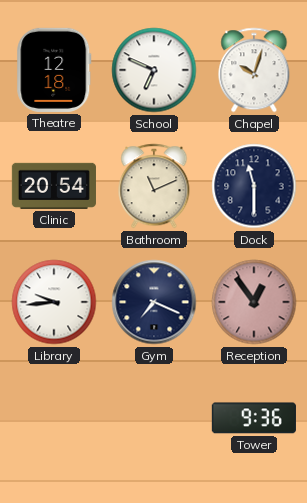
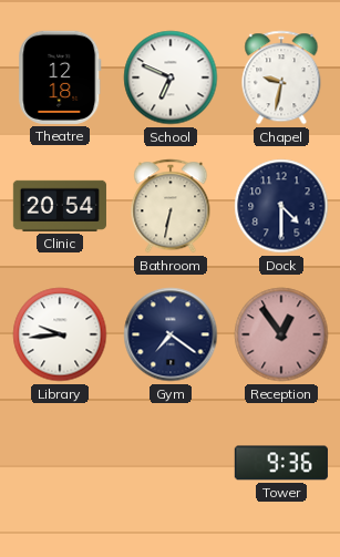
Chapel: 10:03 -> 9:32
Bathroom: 11:11 -> 6:32
Dock: 11:30 -> 4:30
Gym: 7:19 -> 7:21
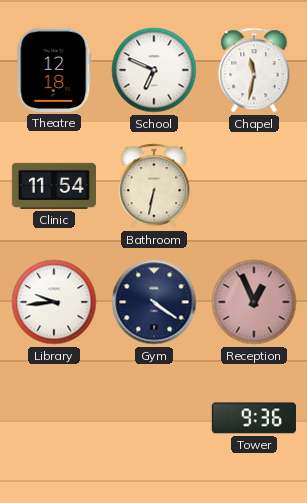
Chapel: 9:32 -> 11:32
Clinic: 20:54 -> 11:54
Dock: 4:30 -> none
Gym: 7:21 -> 4:21
Reception: 12:54 -> 12:56
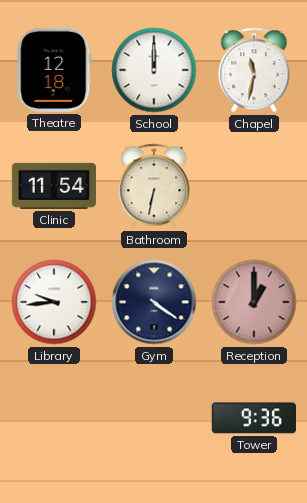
School: 6:49 -> 12:00
Reception: 12:56 -> 1:00
